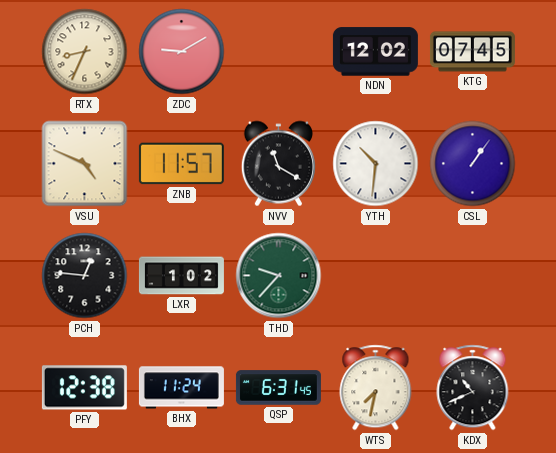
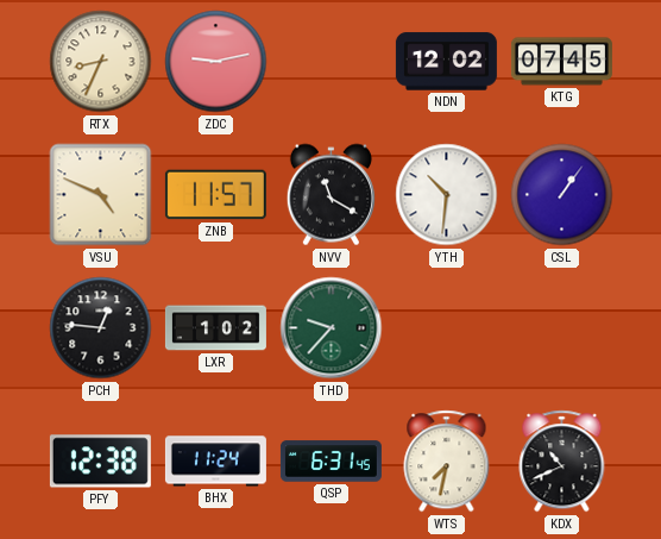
ZDC: 9:10 -> 9:13
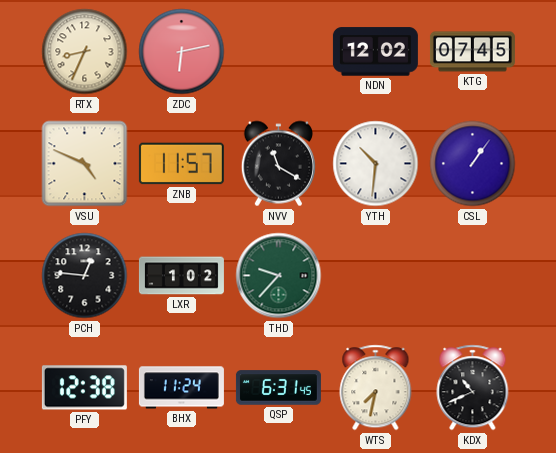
ZDC: 9:13 -> 6:13
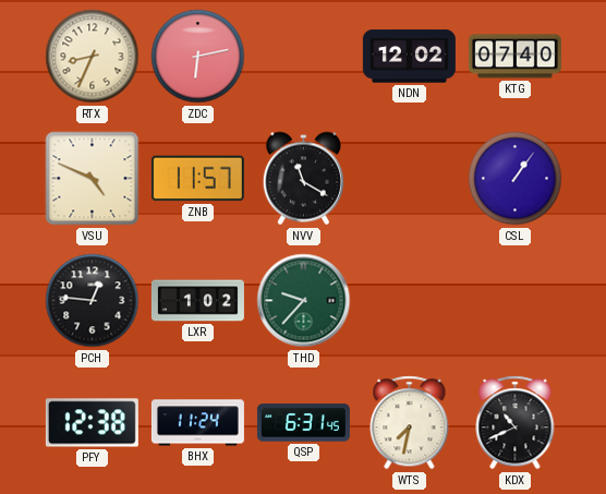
KTG: 07:45 -> 07:40
YTH: 10:31 -> none
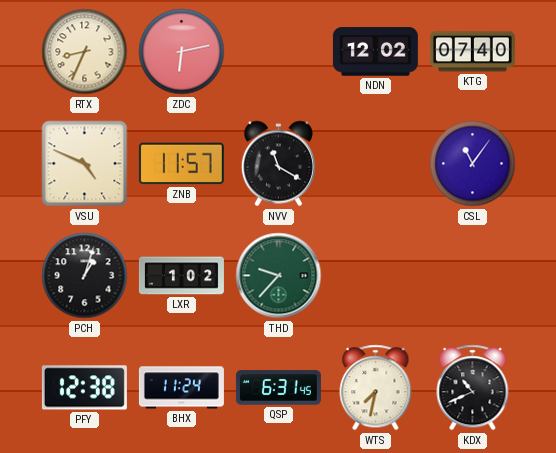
CSL: 1:06 -> 11:06
PCH: 12:46 -> 1:03
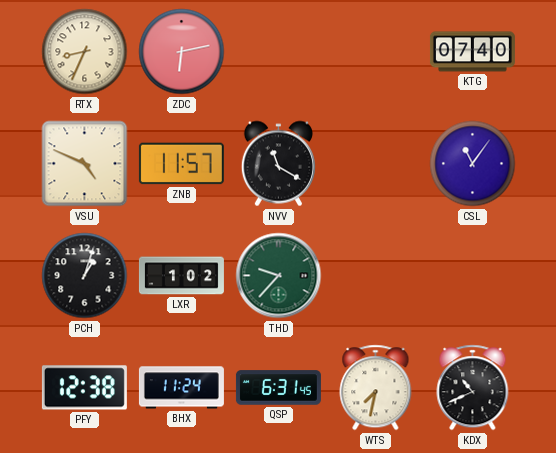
NDN: 12:02 -> none
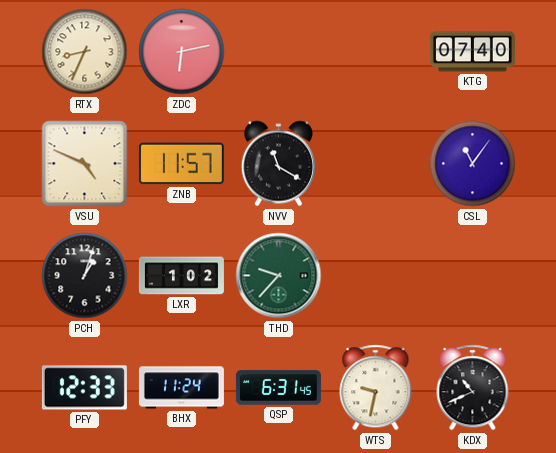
PFY: 12:38 -> 12:33
WTS: 7:32 -> 9:32
